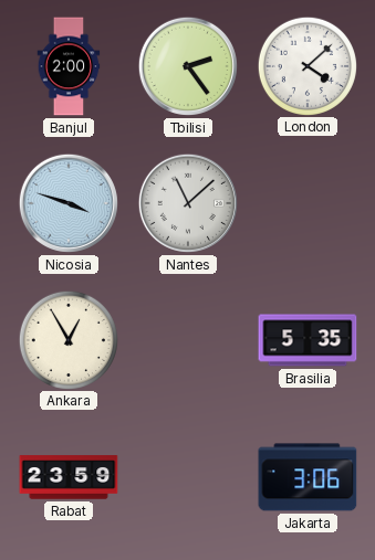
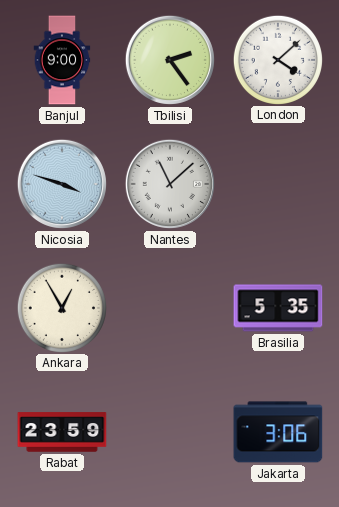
Banjul: 2:00 -> 9:00
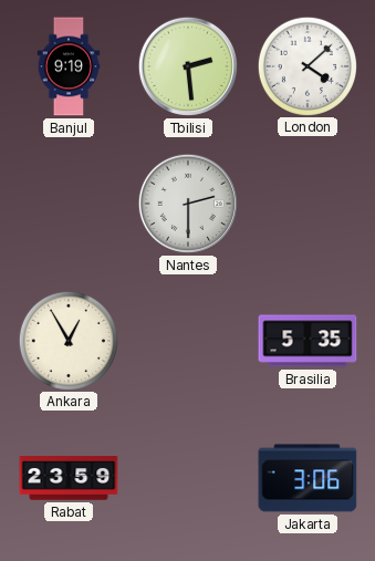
Banjul: 9:00 -> 9:19
Tbilisi: 2:24 -> 2:29
Nicosia: 3:48 -> none
Nantes: 11:08 -> 2:30
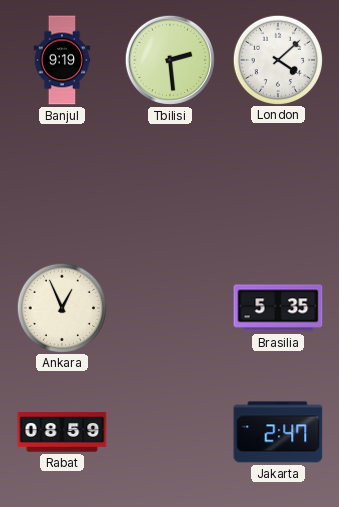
Nantes: 2:30 -> none
Ankara: 12:55 -> 12:56
Rabat: 23:59 -> 08:59
Jakarta: 3:06 -> 2:47
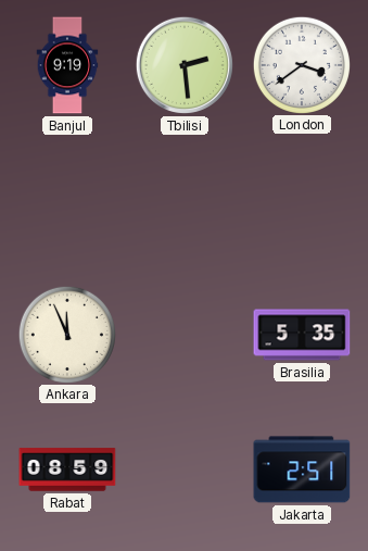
London: 4:08 -> 3:39
Ankara: 12:56 -> 11:56
Jakarta: 2:47 -> 2:51
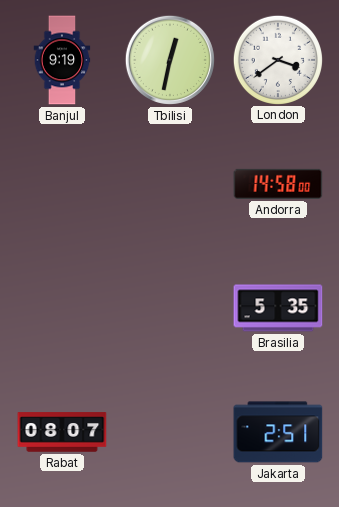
Tbilisi: 2:29 -> 12:32
Andorra: none -> 14:58
Ankara: 11:56 -> none
Rabat: 08:59 -> 08:07
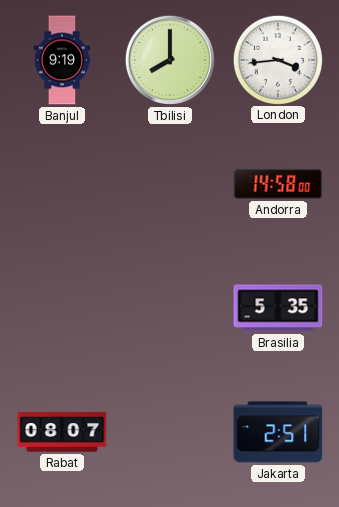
Tbilisi: 12:32 -> 8:00
London: 3:39 -> 3:44
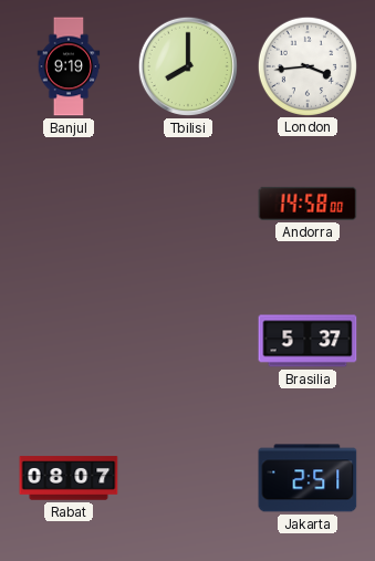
Brasilia: 5:35 -> 5:37
